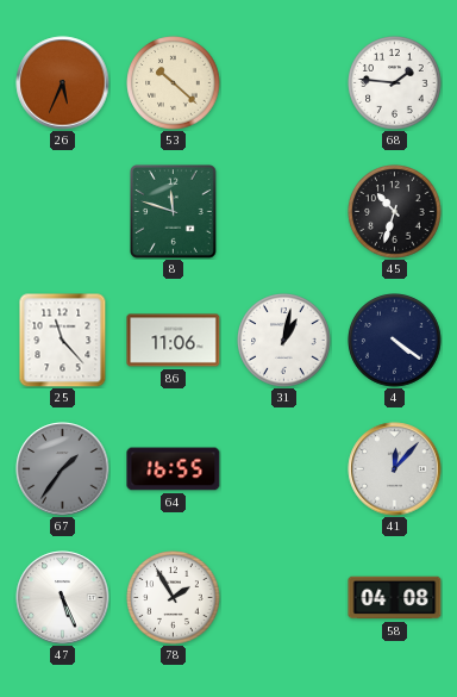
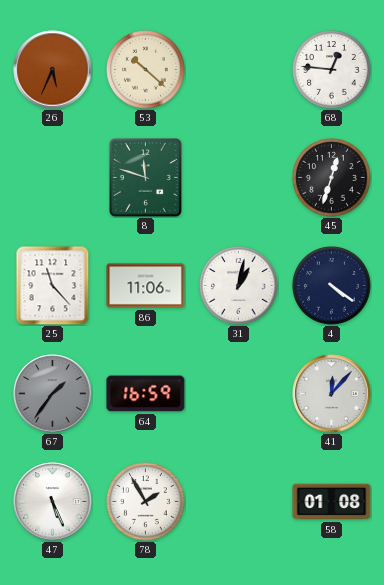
68: 1:46 -> 12:46
45: 10:33 -> 12:33
64: 16:55 -> 16:59
58: 04:08 -> 01:08
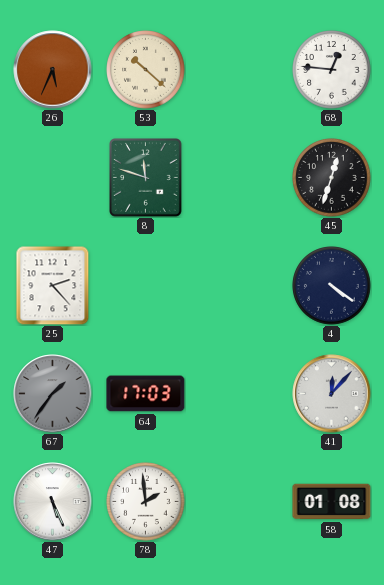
25: 11:23 -> 2:23
86: 11:06 -> none
31: 1:02 -> none
64: 16:59 -> 17:03
78: 1:55 -> 1:59
